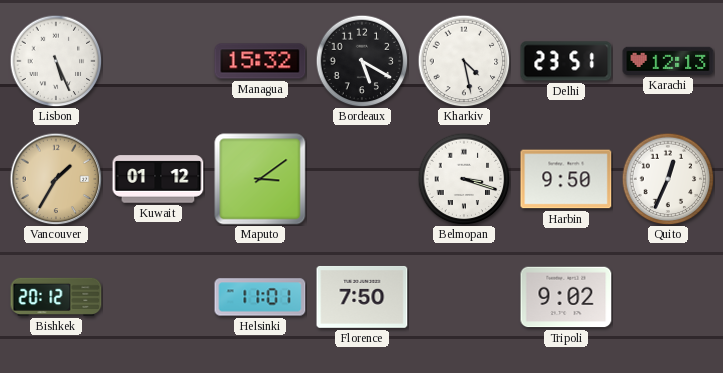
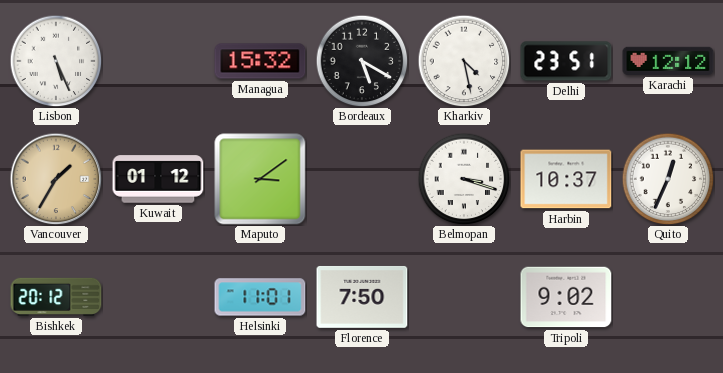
Karachi: 12:13 -> 12:12
Harbin: 9:50 -> 10:37
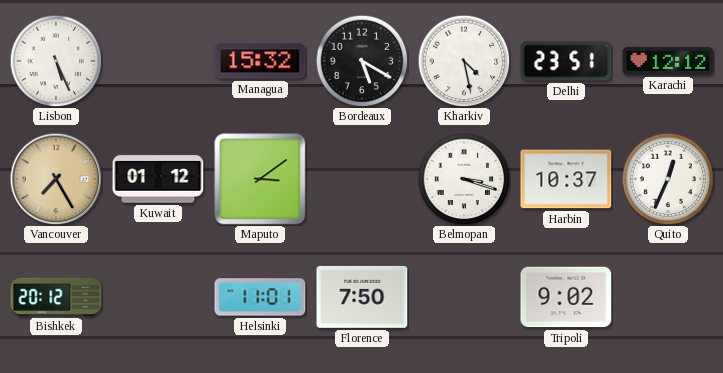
Vancouver: 1:35 -> 7:25
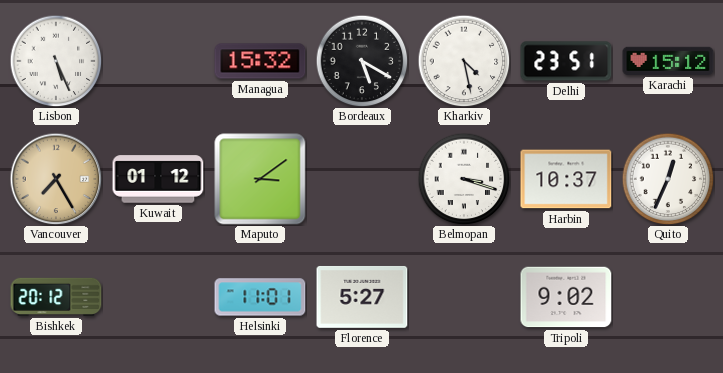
Karachi: 12:12 -> 15:12
Florence: 7:50 -> 5:27
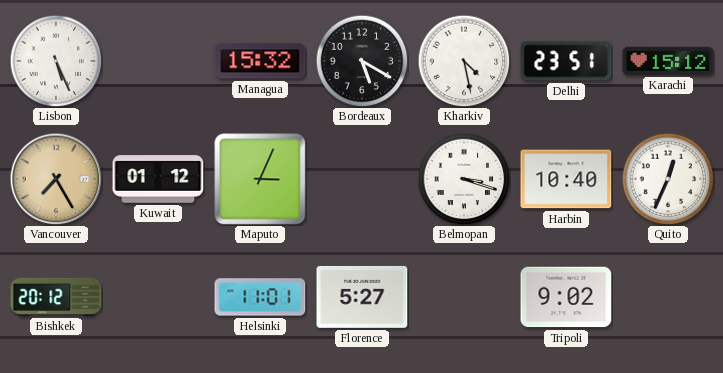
Maputo: 3:09 -> 3:04
Harbin: 10:37 -> 10:40
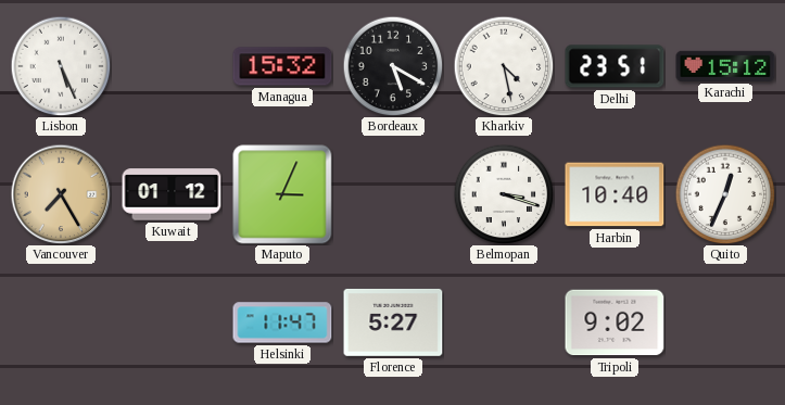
Bishkek: 20:12 -> none
Helsinki: 11:01 -> 11:47
